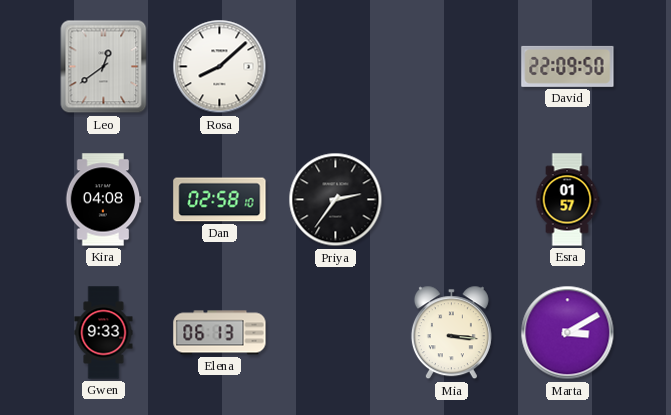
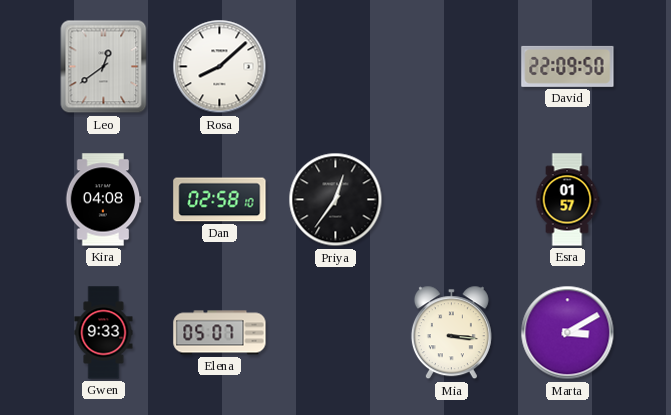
Priya: 2:36 -> 12:36
Elena: 06:13 -> 05:07
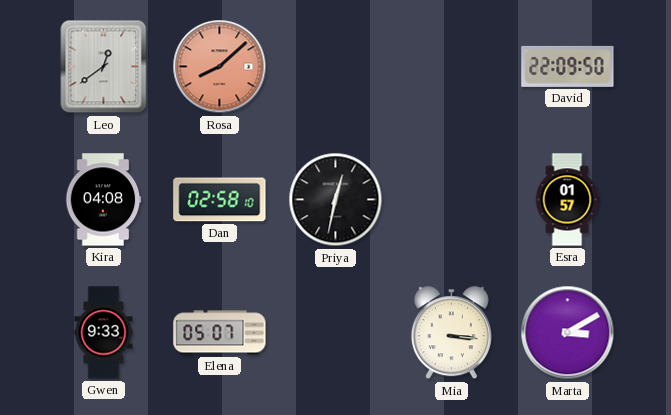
Rosa dial: white -> salmon
Priya: 12:36 -> 12:32
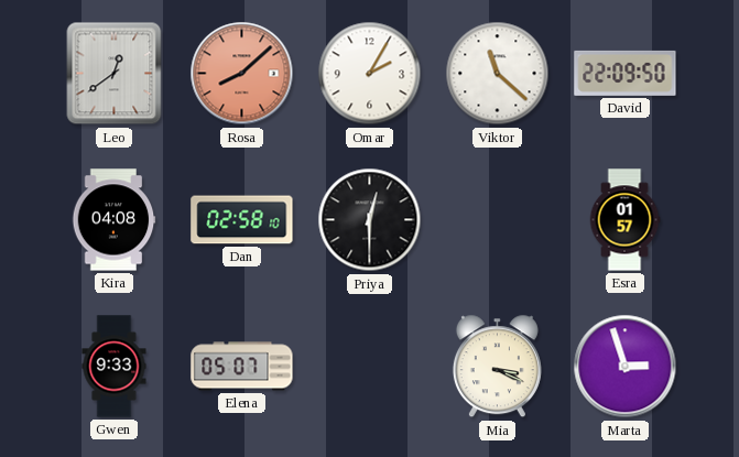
Omar: none -> 2:05
Viktor: none -> 11:22
Priya: 12:32 -> 12:30
Mia: 3:16 -> 3:19
Marta: 3:10 -> 2:57
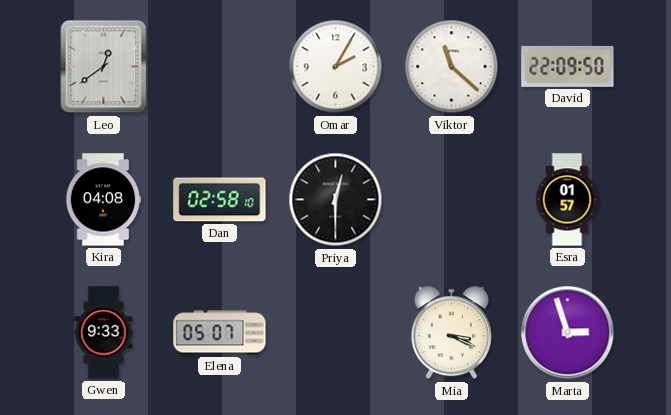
Rosa: 8:08 -> none
